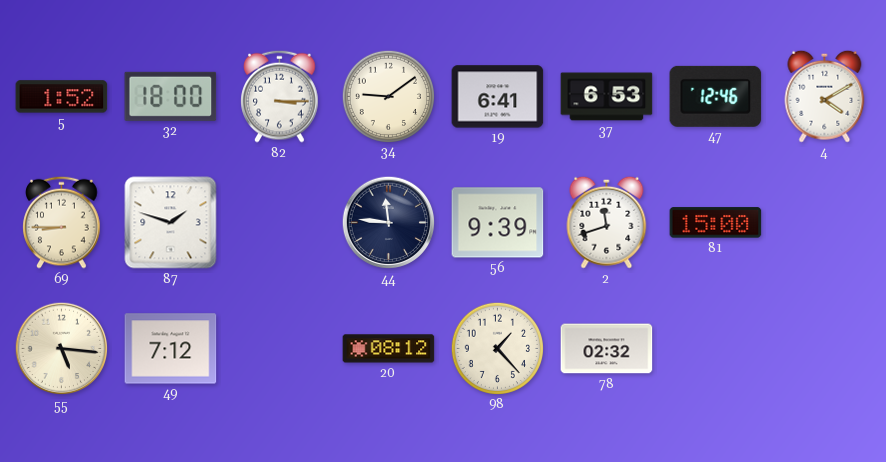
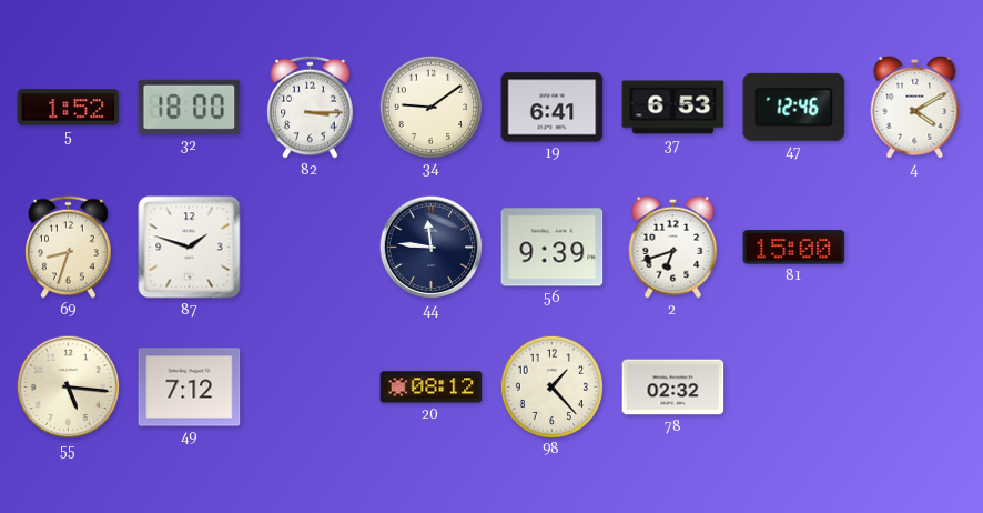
69: 8:45 -> 8:33
2: 11:42 -> 6:42
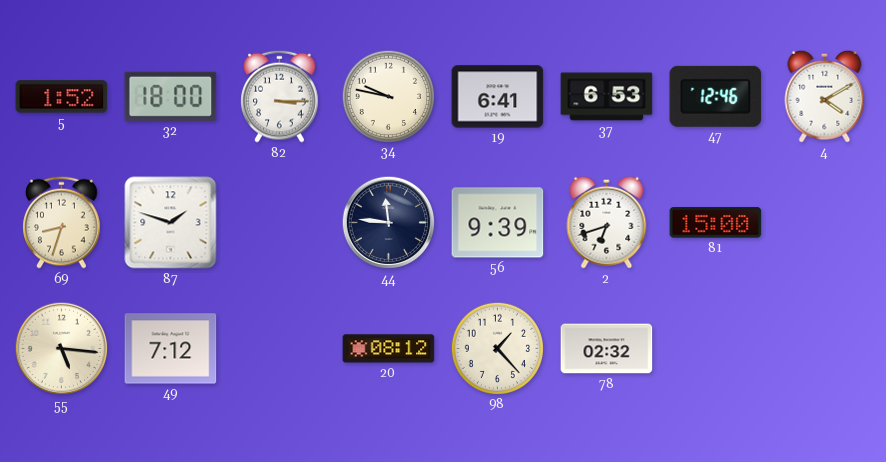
34: 9:09 -> 9:47
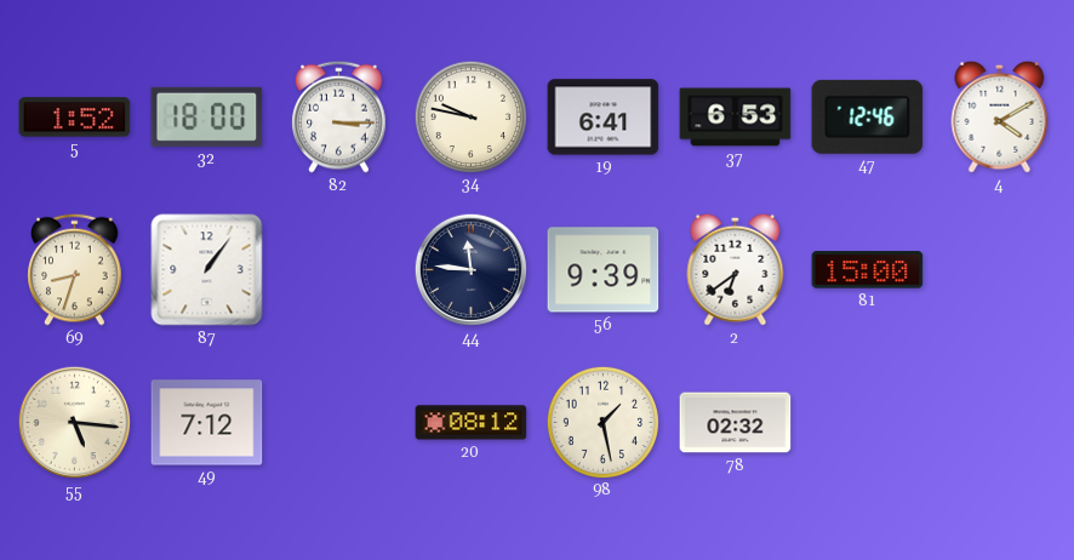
87: 1:48 -> 1:06
2: 6:42 -> 6:39
98: 1:23 -> 1:28
